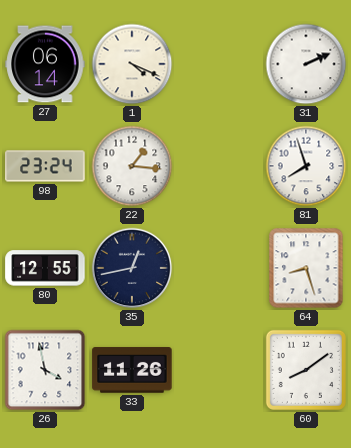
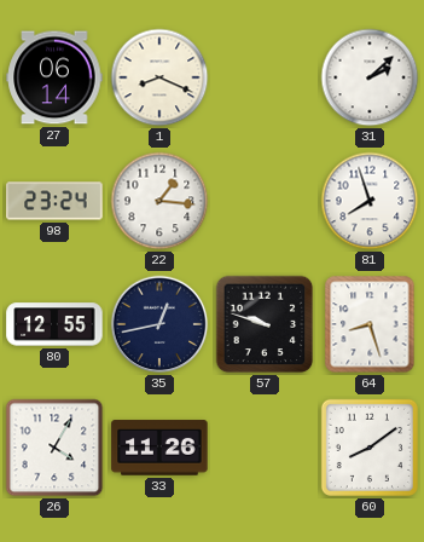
1: 4:19 -> 8:19
31: 2:11 -> 2:08
57: none -> 9:48
26: 3:58 -> 4:05
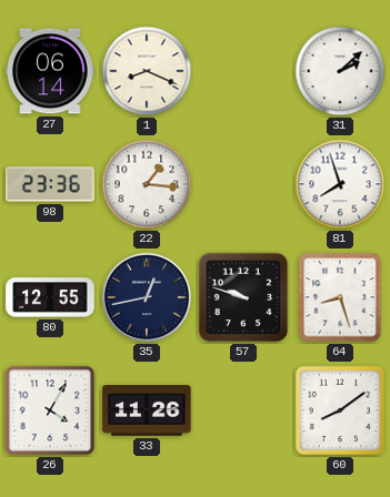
98: 23:24 -> 23:36
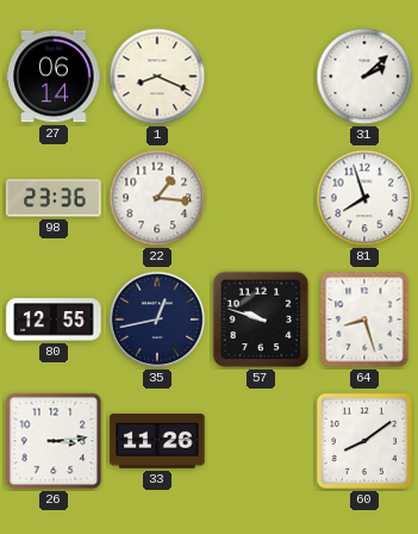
26: 4:05 -> 3:14
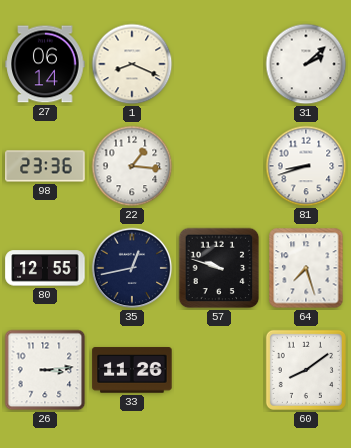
81: 7:57 -> 8:42
64: 8:27 -> 7:27
